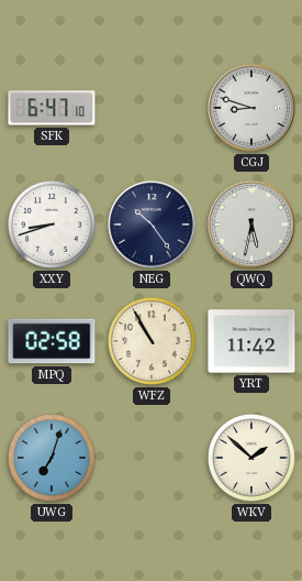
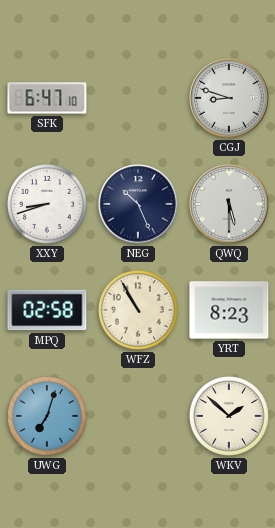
NEG: 10:24 -> 10:26
QWQ: 5:32 -> 5:30
YRT: 11:42 -> 8:23
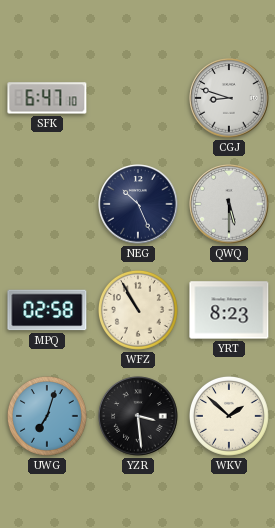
XXY: 8:42 -> none
YZR: none -> 3:29
